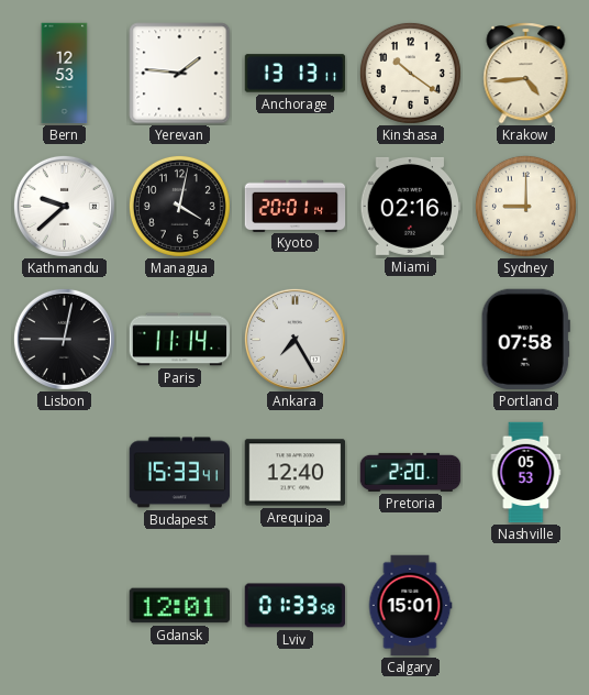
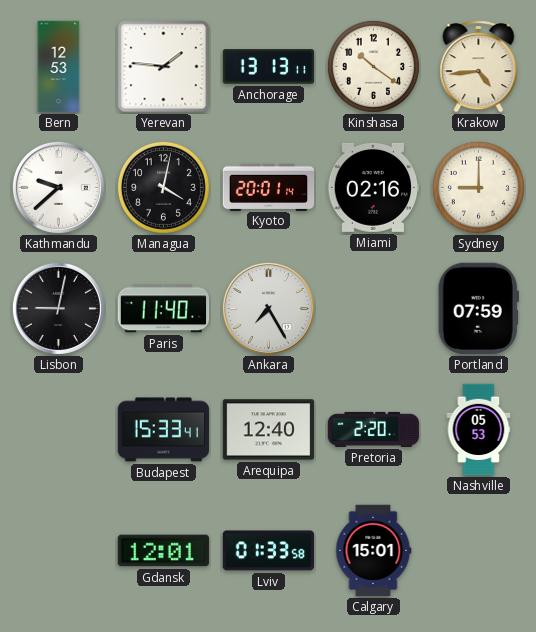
Paris: 11:14 -> 11:40
Portland: 07:58 -> 07:59
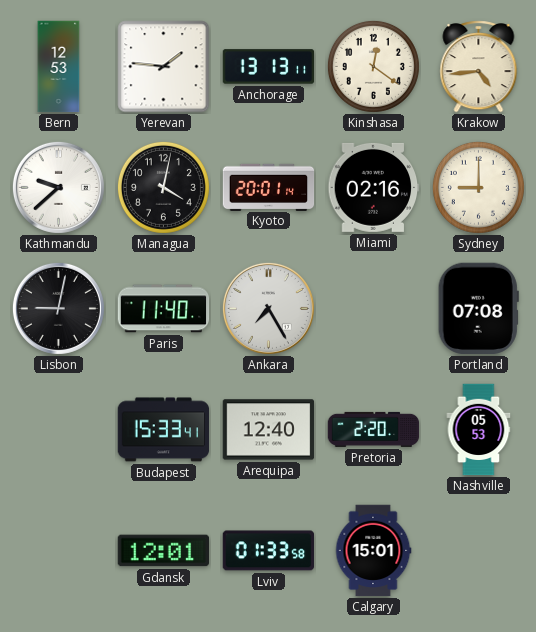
Kinshasa: 10:21 -> 12:21
Portland: 07:59 -> 07:08
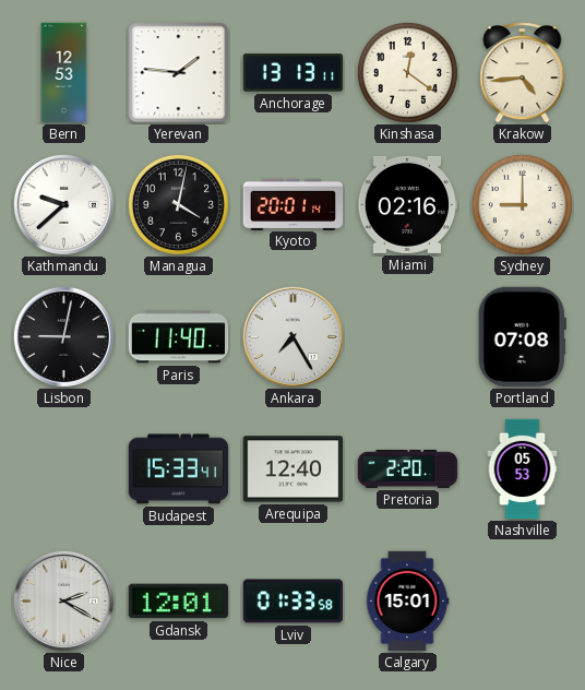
Nice: none -> 2:20
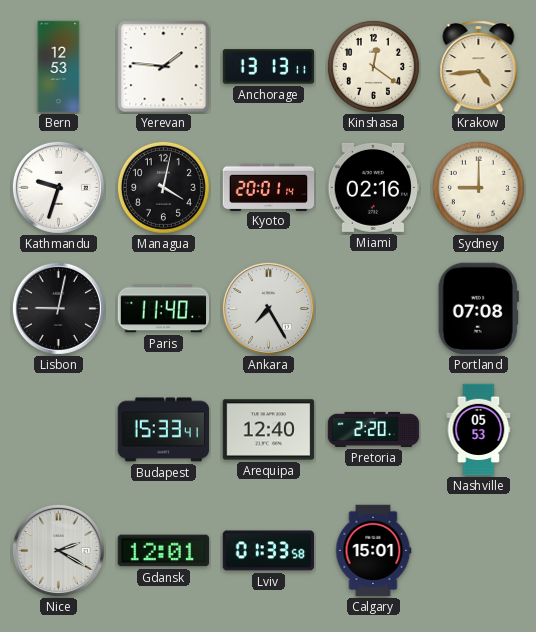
Kathmandu: 9:38 -> 9:33
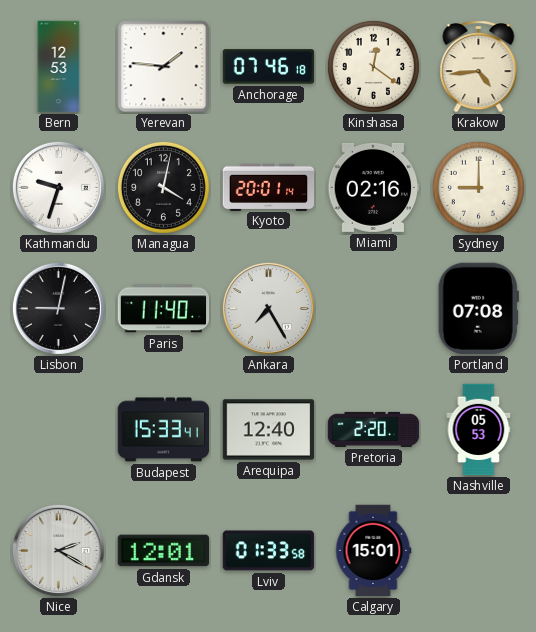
Anchorage: 13:13 -> 07:46
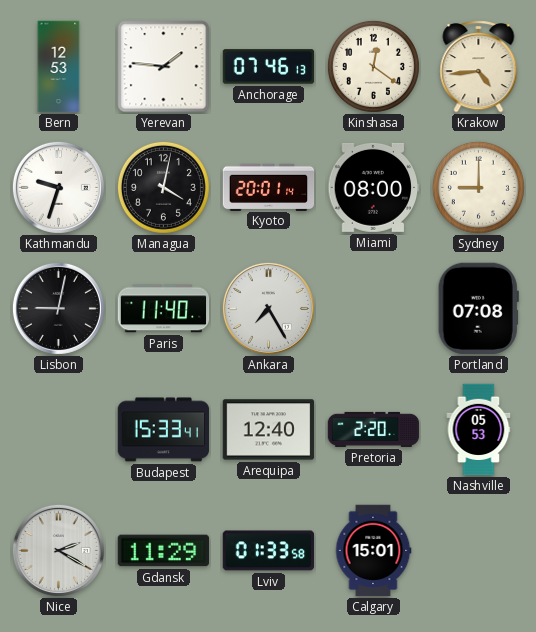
Anchorage: 07:46:18 -> 07:46:13
Miami: 02:16 -> 08:00
Gdansk: 12:01 -> 11:29
